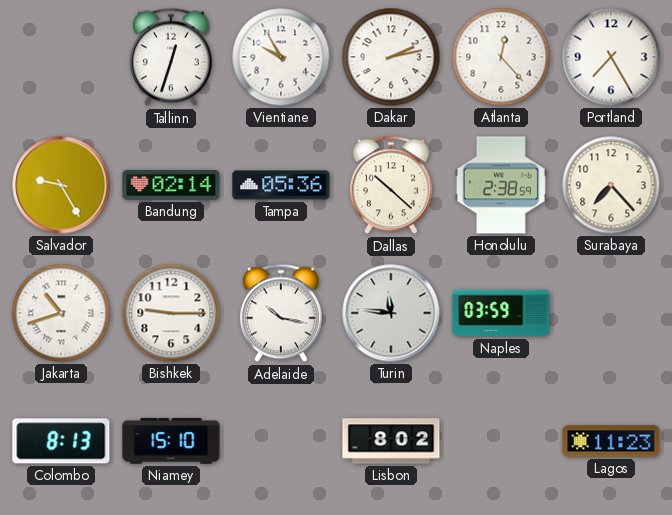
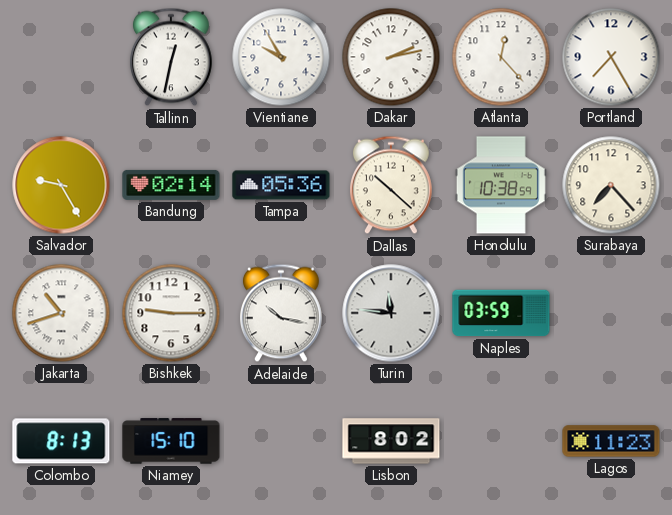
Tallinn: 12:33 -> 12:32
Honolulu: 2:38 -> 10:38
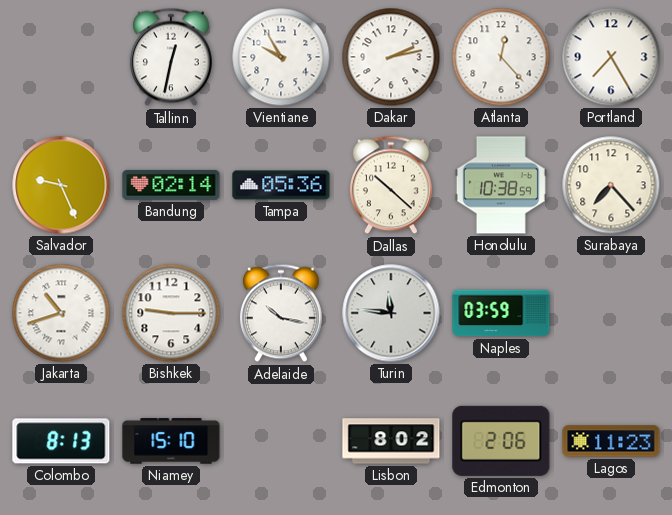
Salvador: 9:25 -> 9:26
Edmonton: none -> 2:06
